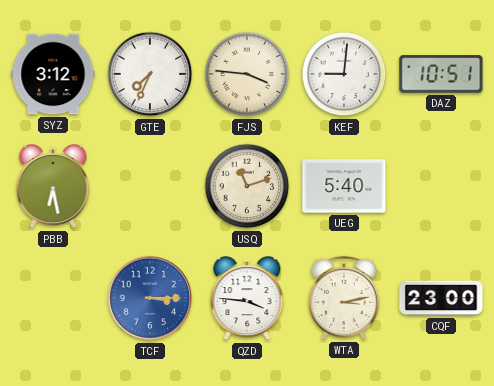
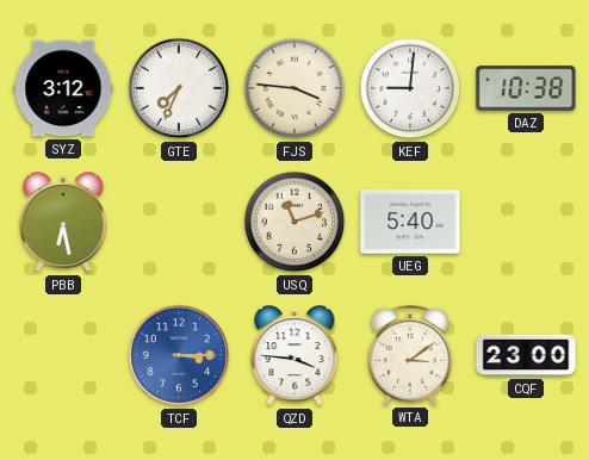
DAZ: 10:51 -> 10:38
WTA: 3:13 -> 3:09
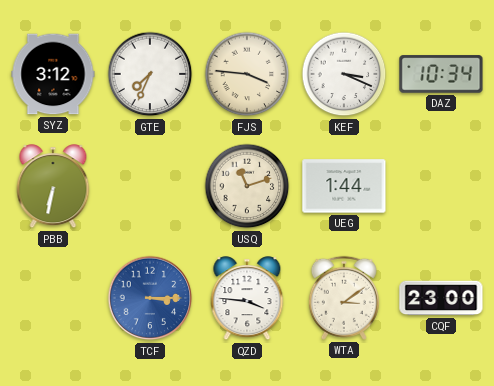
KEF: 9:01 -> 3:19
DAZ: 10:38 -> 10:34
PBB: 6:28 -> 6:32
UEG: 5:40 -> 1:44
